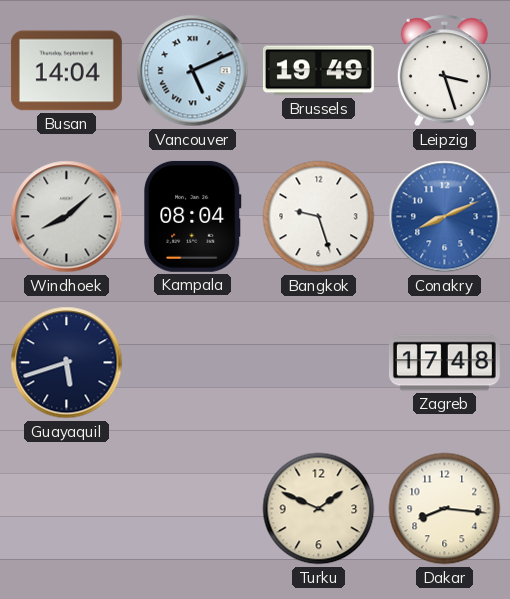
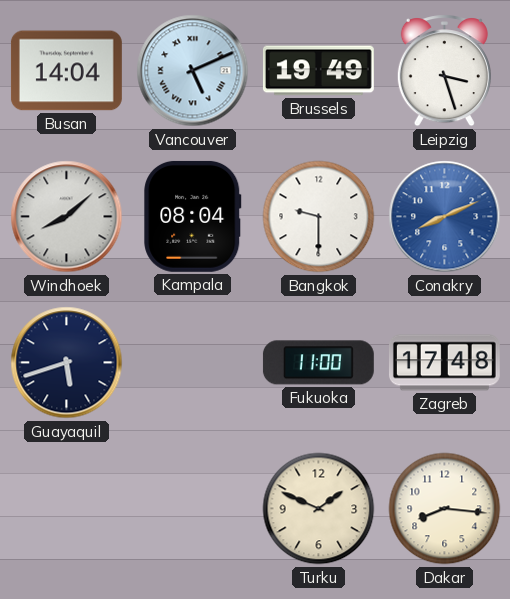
Bangkok: 9:27 -> 9:30
Fukuoka: none -> 11:00
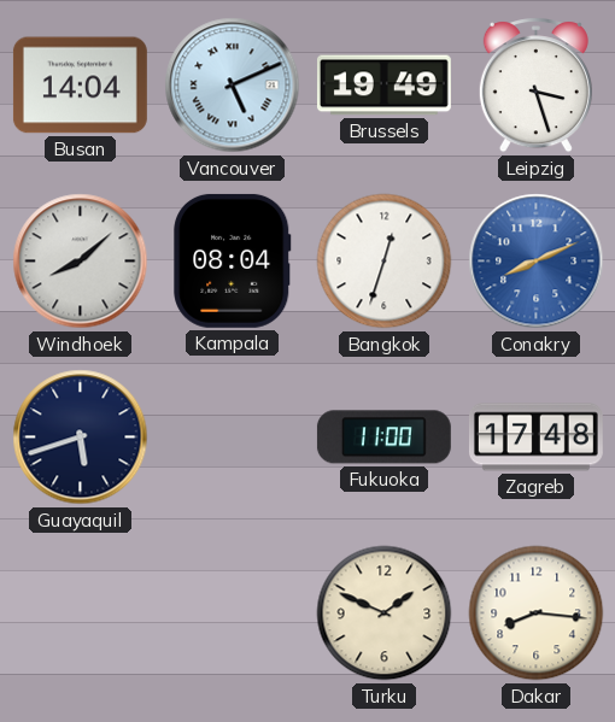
Bangkok: 9:30 -> 12:33
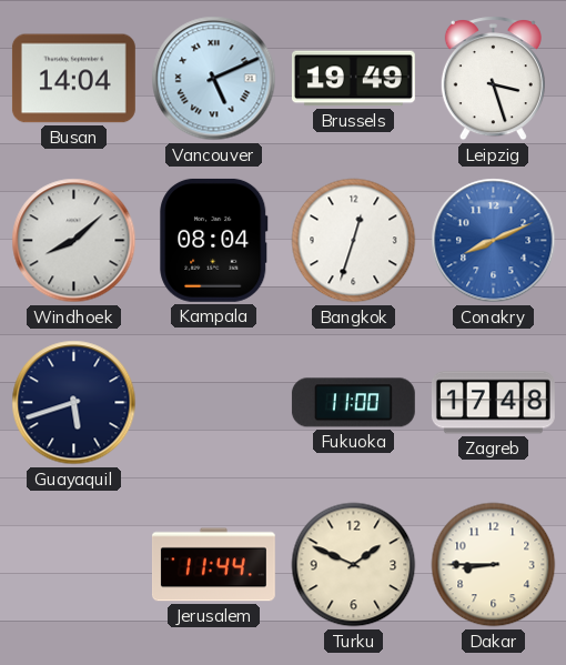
Jerusalem: none -> 11:44
Dakar: 8:16 -> 8:45
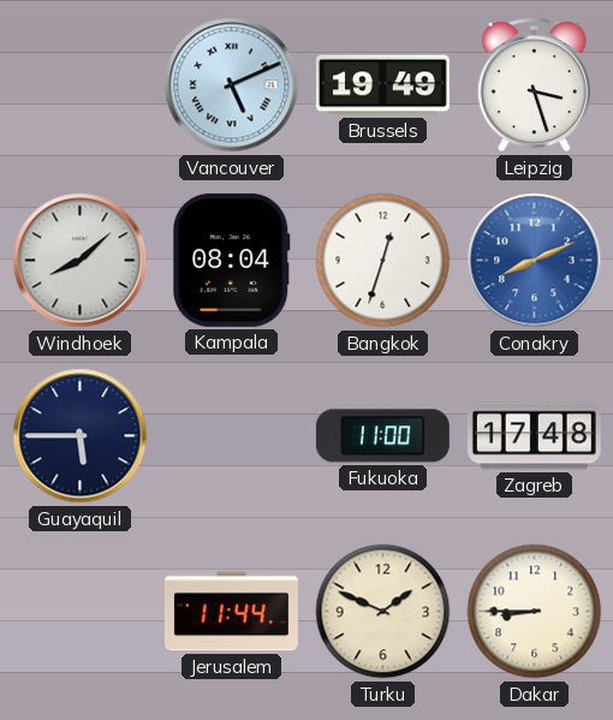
Busan: 14:04 -> none
Guayaquil: 5:42 -> 5:45
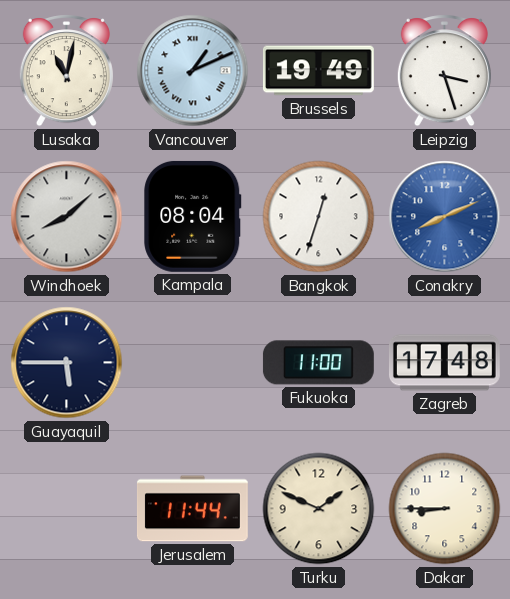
Lusaka: none -> 11:02
Vancouver: 5:11 -> 1:11
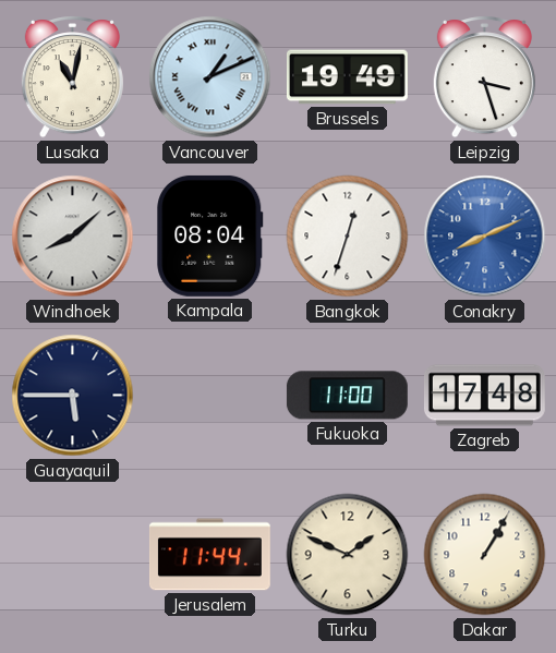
Dakar: 8:45 -> 1:05
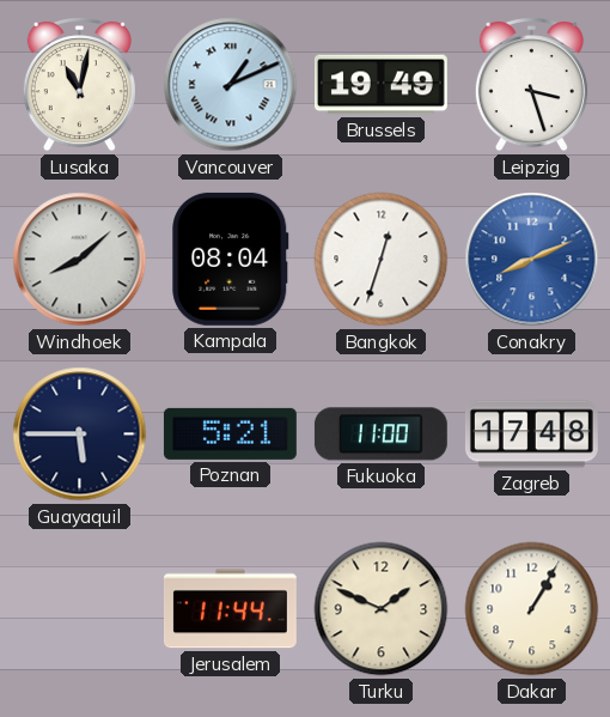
Poznan: none -> 5:21
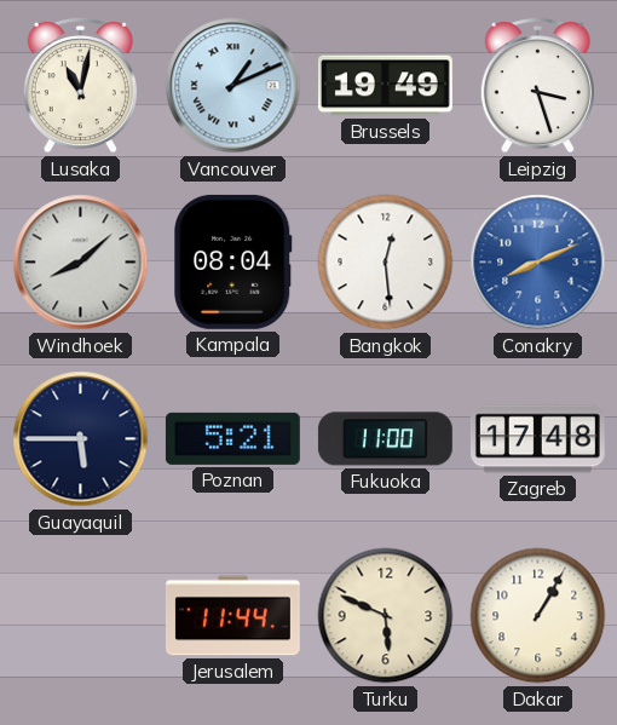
Bangkok: 12:33 -> 12:29
Turku: 1:49 -> 5:49
